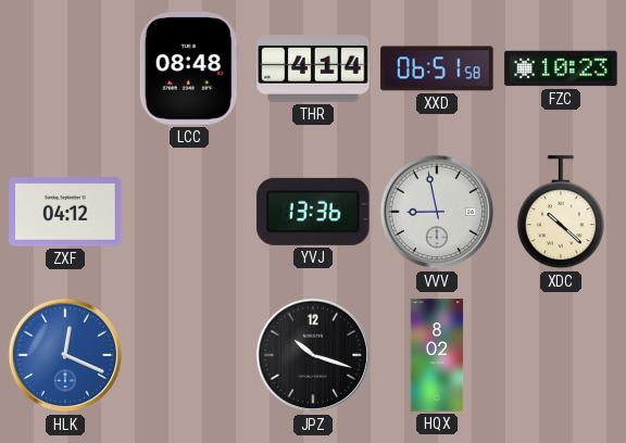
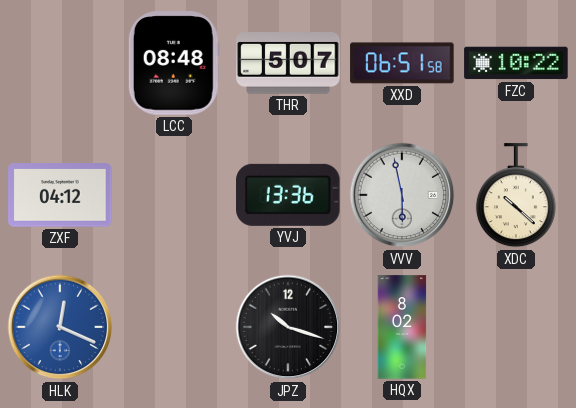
THR: 4:14 -> 5:07
FZC: 10:23 -> 10:22
VVV: 8:58 -> 5:58
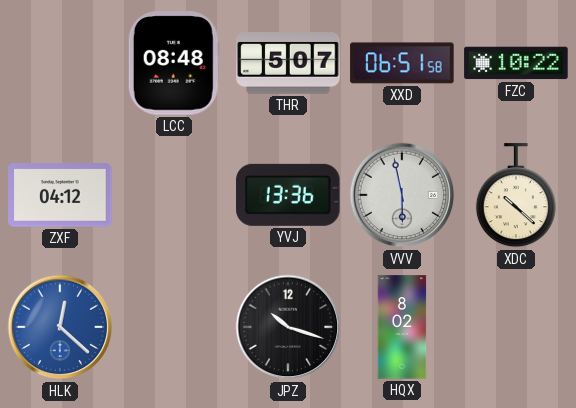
HLK: 12:19 -> 12:22
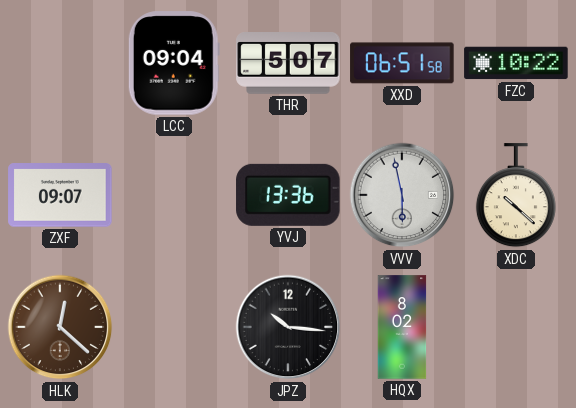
LCC: 08:48 -> 09:04
ZXF: 04:12 -> 09:07
HLK dial: blue -> brown
JPZ: 10:18 -> 10:16
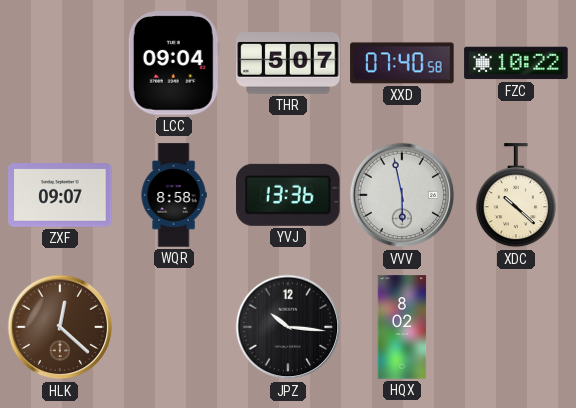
XXD: 06:51 -> 07:40
WQR: none -> 8:58
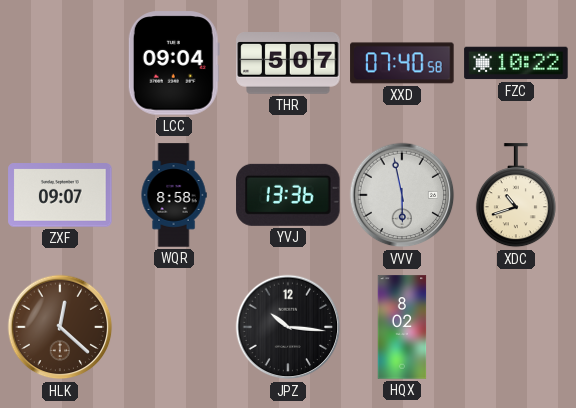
XDC: 10:22 -> 10:42
